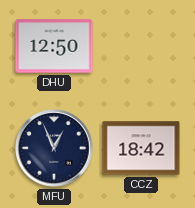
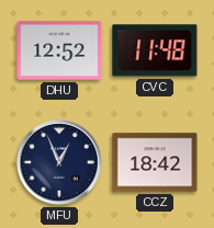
DHU: 12:50 -> 12:52
CVC: none -> 11:48
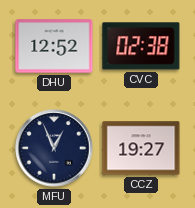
CVC: 11:48 -> 02:38
CCZ: 18:42 -> 19:27
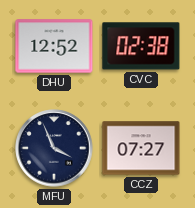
MFU: 12:56 -> 3:56
CCZ: 19:27 -> 07:27
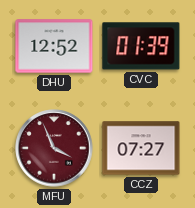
CVC: 02:38 -> 01:39
MFU dial: navy -> burgundy
